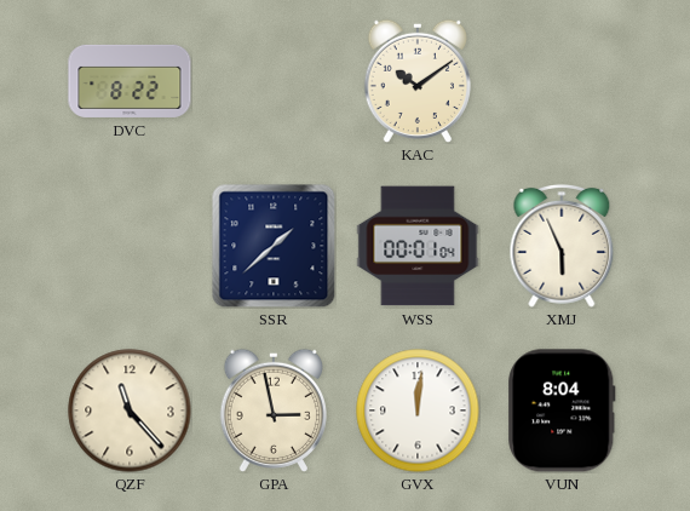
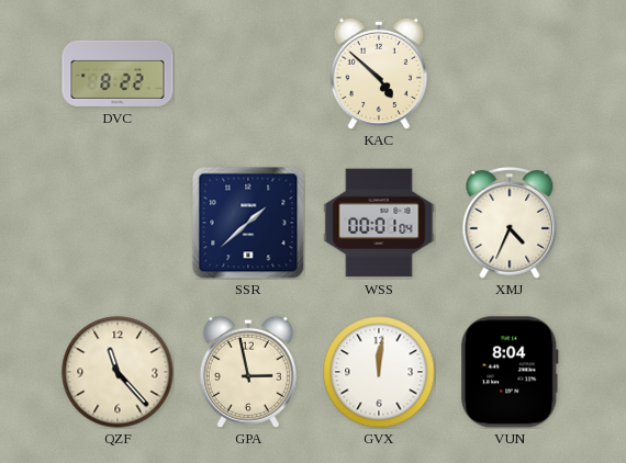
KAC: 10:09 -> 4:52
XMJ: 5:56 -> 4:34
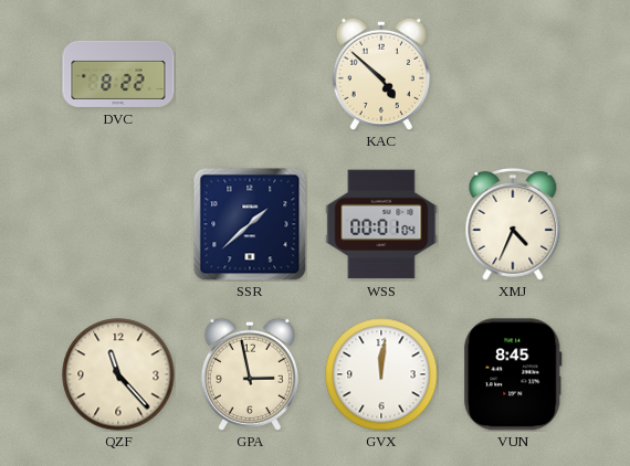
VUN: 8:04 -> 8:45
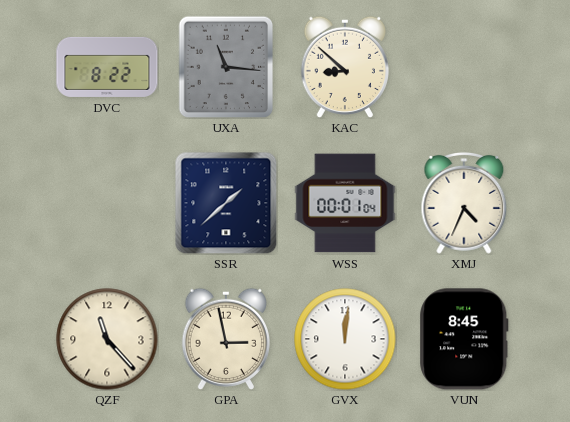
UXA: none -> 11:16
KAC: 4:52 -> 8:52
